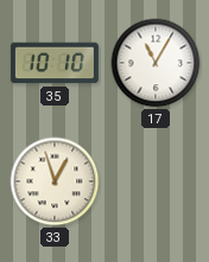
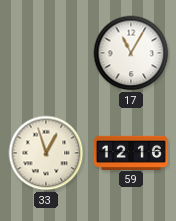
35: 10:10 -> none
59: none -> 12:16
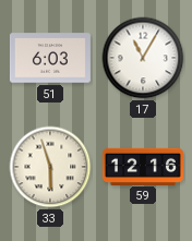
51: none -> 6:03
33: 12:57 -> 5:57
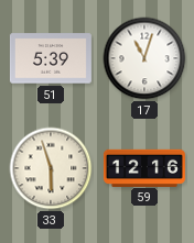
51: 6:03 -> 5:39
17: 11:05 -> 11:03
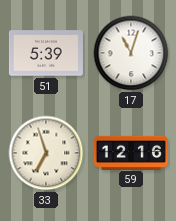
33: 5:57 -> 6:57
